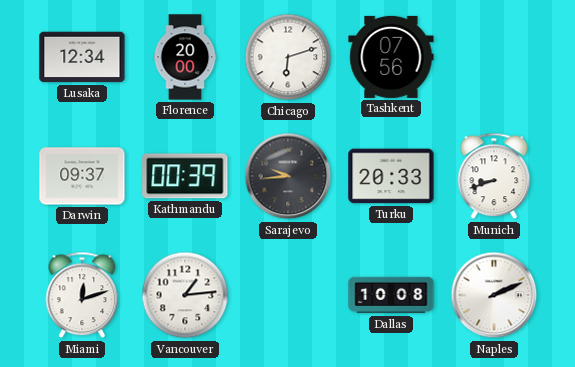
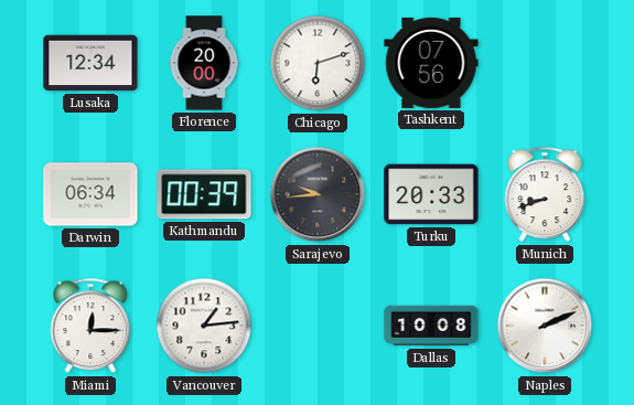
Darwin: 09:37 -> 06:34
Miami: 12:12 -> 12:15
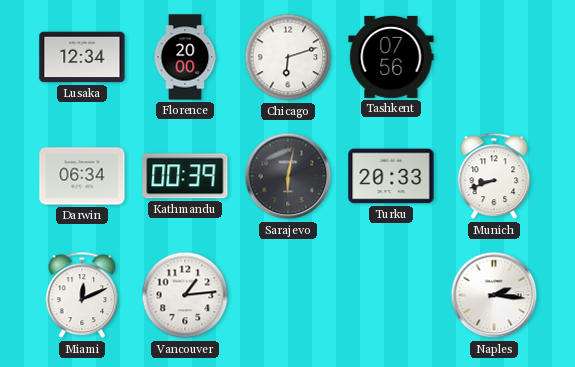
Sarajevo: 9:44 -> 6:02
Miami: 12:15 -> 12:11
Dallas: 10:08 -> none
Naples: 2:11 -> 2:16
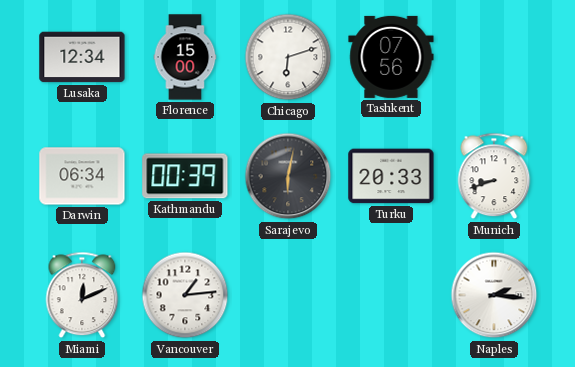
Florence: 20:00 -> 15:00
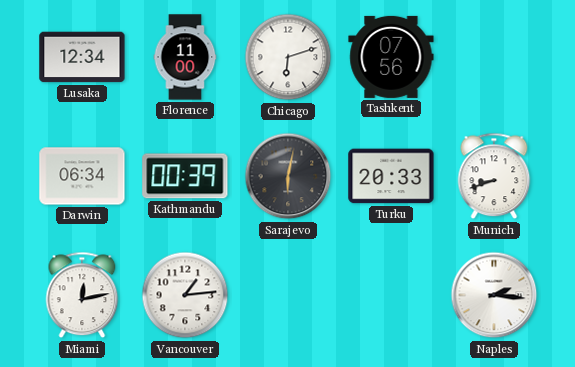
Florence: 15:00 -> 11:00
Miami: 12:11 -> 12:13
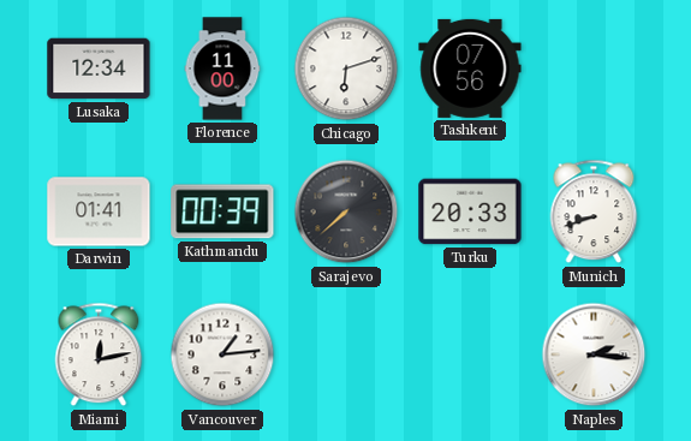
Darwin: 06:34 -> 01:41
Sarajevo: 6:02 -> 7:38
